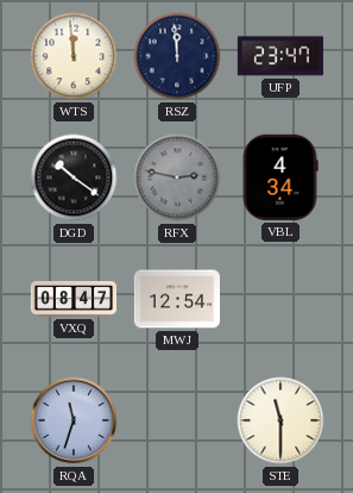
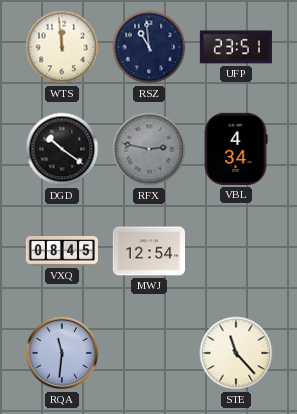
RSZ: 11:59 -> 10:59
UFP: 23:47 -> 23:51
VXQ: 08:47 -> 08:45
RQA: 11:33 -> 11:31
STE: 11:30 -> 11:23
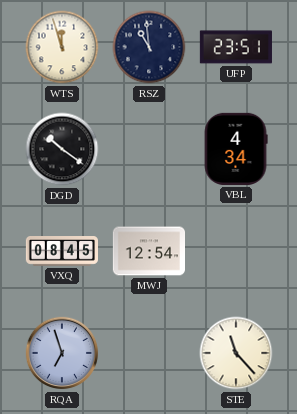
WTS: 11:59 -> 11:57
RFX: 2:47 -> none
RQA: 11:31 -> 6:57
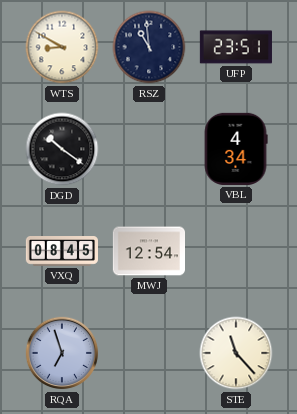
WTS: 11:57 -> 8:50
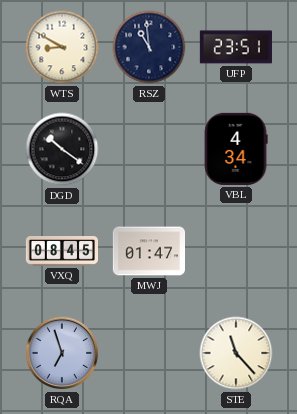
MWJ: 12:54 -> 01:47
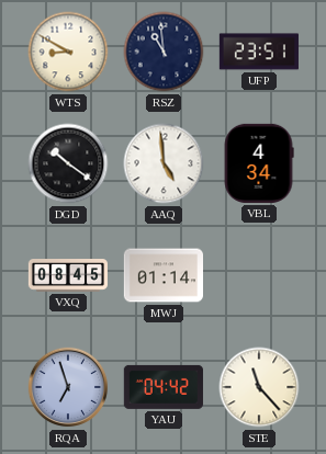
AAQ: none -> 4:59
MWJ: 01:47 -> 01:14
YAU: none -> 04:42
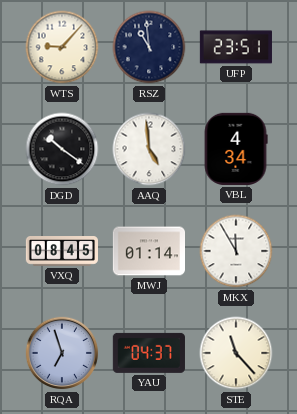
WTS: 8:50 -> 9:07
MKX: none -> 11:55
YAU: 04:42 -> 04:37
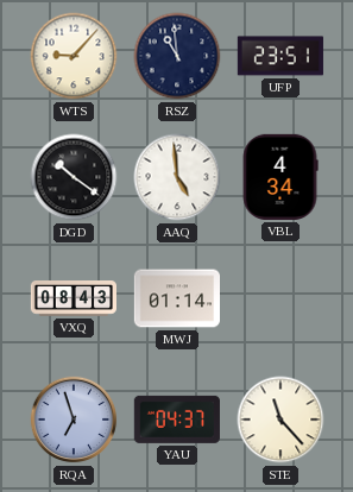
VXQ: 08:45 -> 08:43
MKX: 11:55 -> none
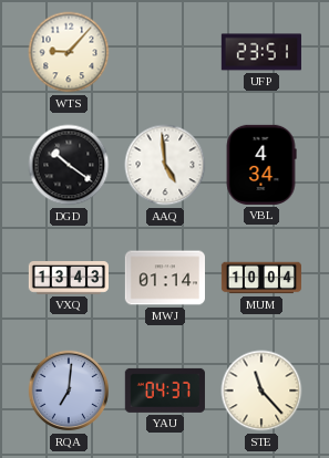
RSZ: 10:59 -> none
VXQ: 08:43 -> 13:43
MUM: none -> 10:04
RQA: 6:57 -> 7:01
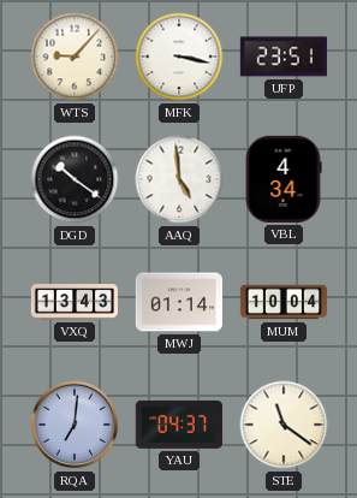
MFK: none -> 3:17
STE: 11:23 -> 11:21
